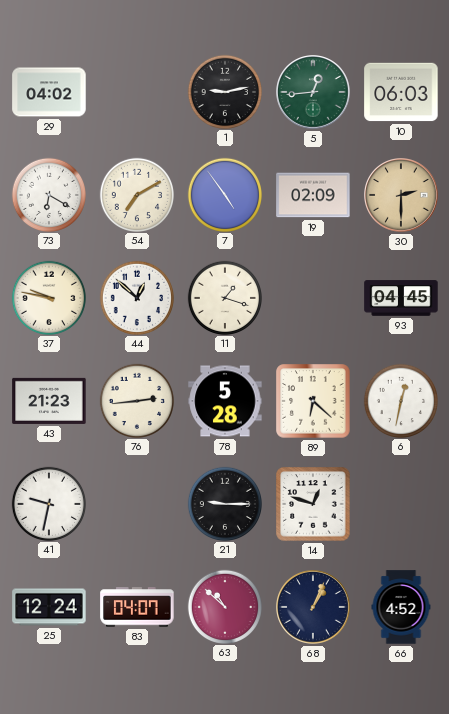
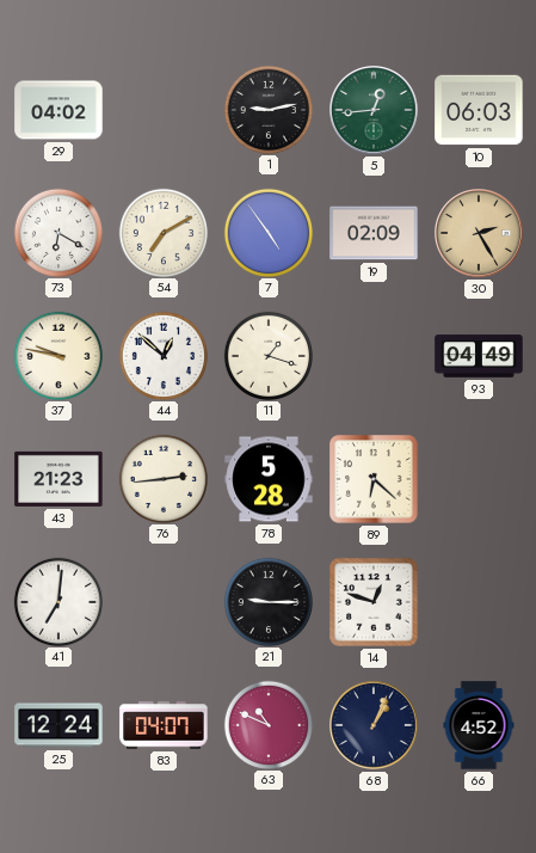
30: 2:30 -> 2:25
93: 04:45 -> 04:49
6: 12:32 -> none
41: 9:32 -> 7:01
63: 10:52 -> 10:49
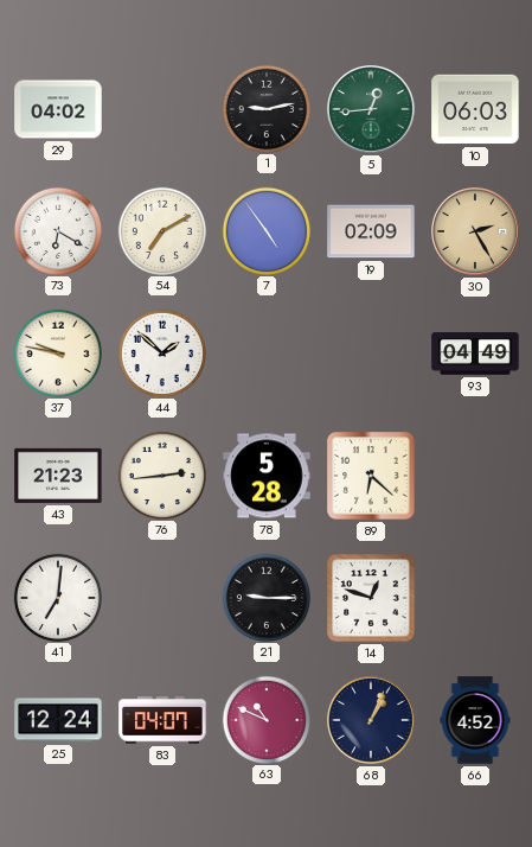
44: 12:52 -> 1:52
11: 1:18 -> none
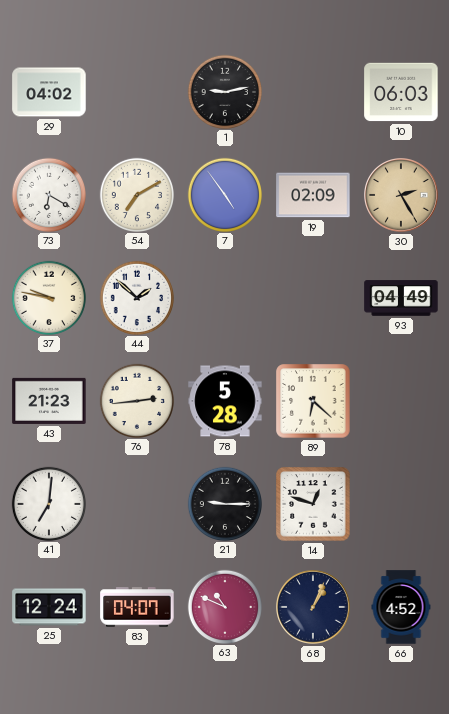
5: 12:44 -> none
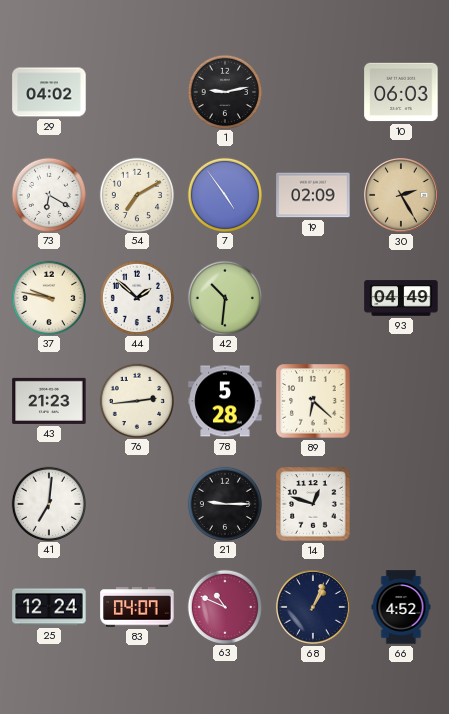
42: none -> 10:31
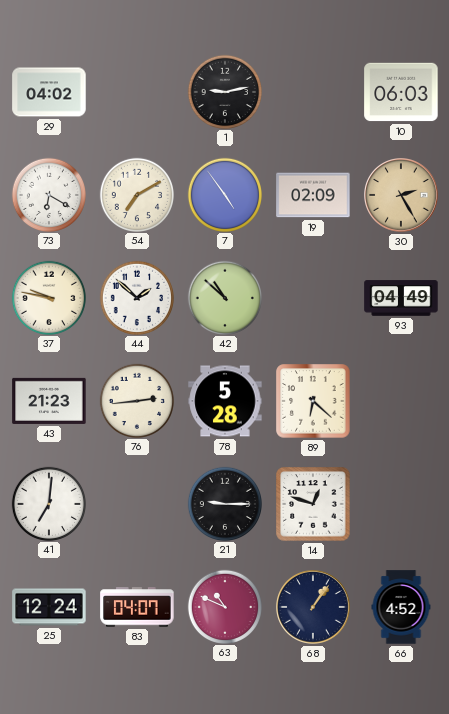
42: 10:31 -> 10:52
68: 1:04 -> 1:06
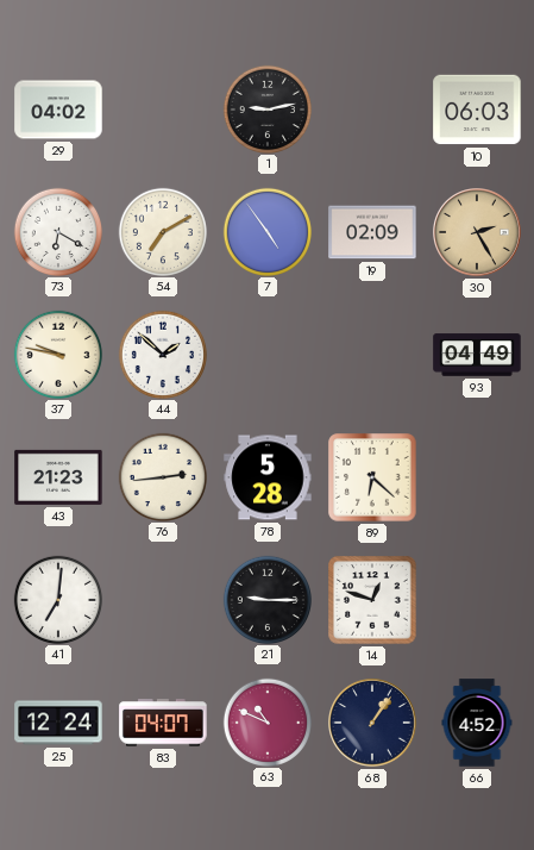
42: 10:52 -> none
